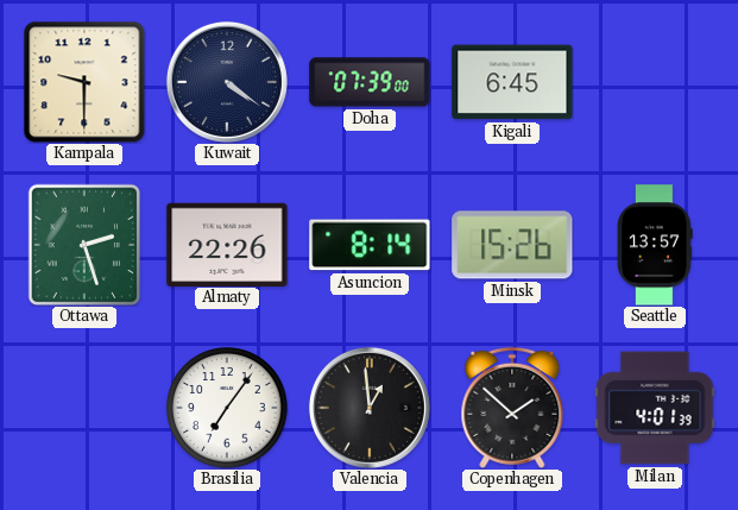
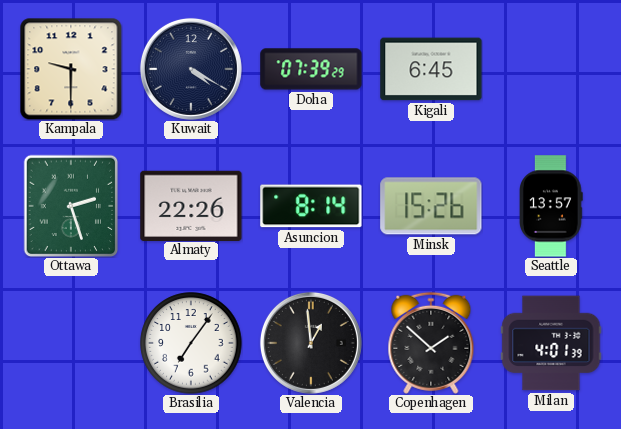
Kuwait: 4:21 -> 4:20
Doha: 07:39:00 -> 07:39:29
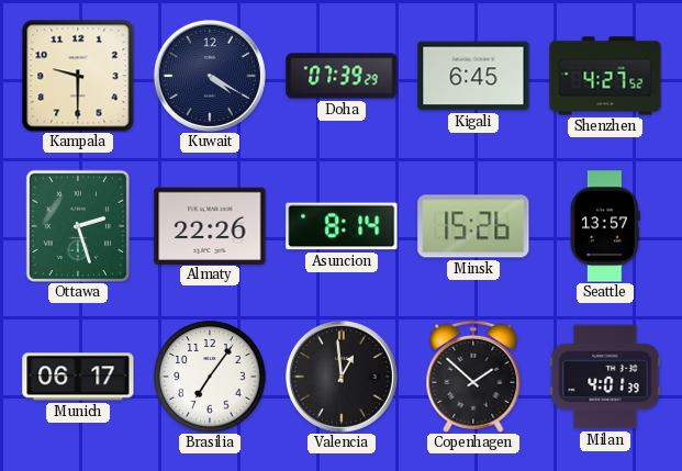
Shenzhen: none -> 4:27
Munich: none -> 06:17
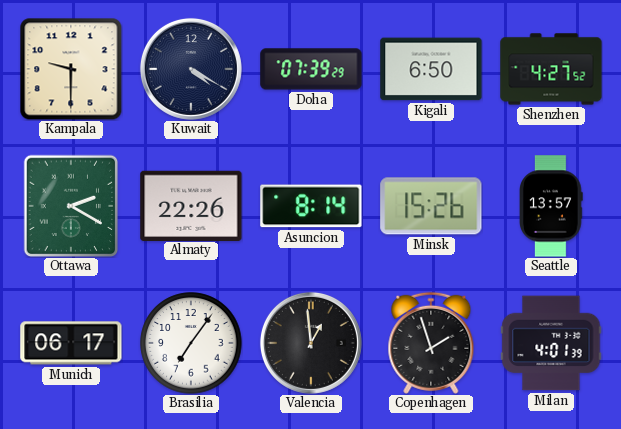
Kigali: 6:45 -> 6:50
Ottawa: 2:27 -> 2:20
Copenhagen: 1:52 -> 1:57
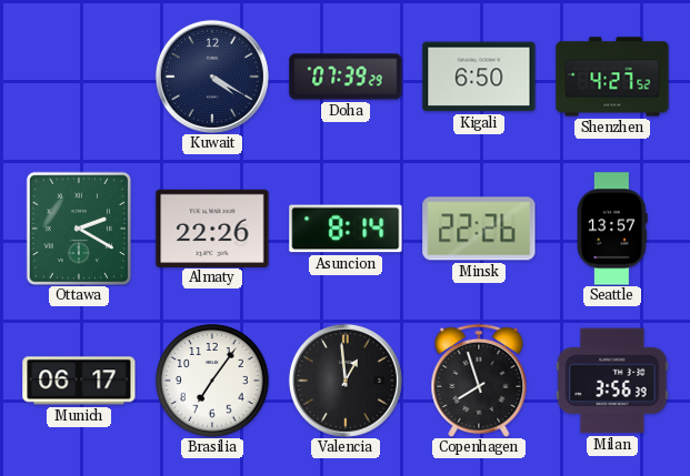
Kampala: 9:30 -> none
Minsk: 15:26 -> 22:26
Copenhagen: 1:57 -> 7:57
Milan: 4:01 -> 3:56
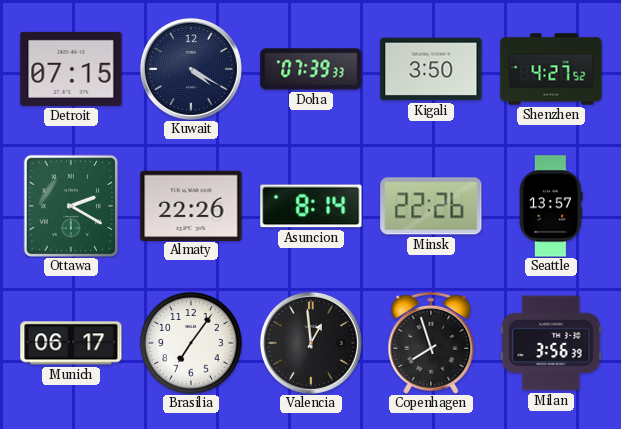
Detroit: none -> 07:15
Doha: 07:39:29 -> 07:39:33
Kigali: 6:50 -> 3:50
